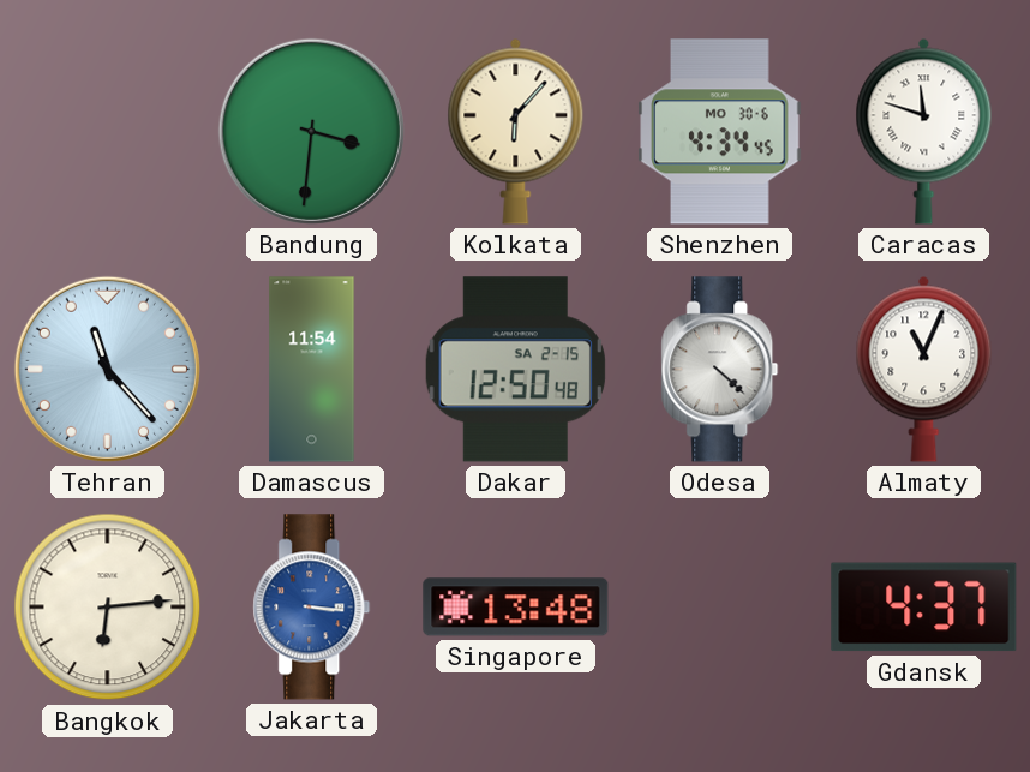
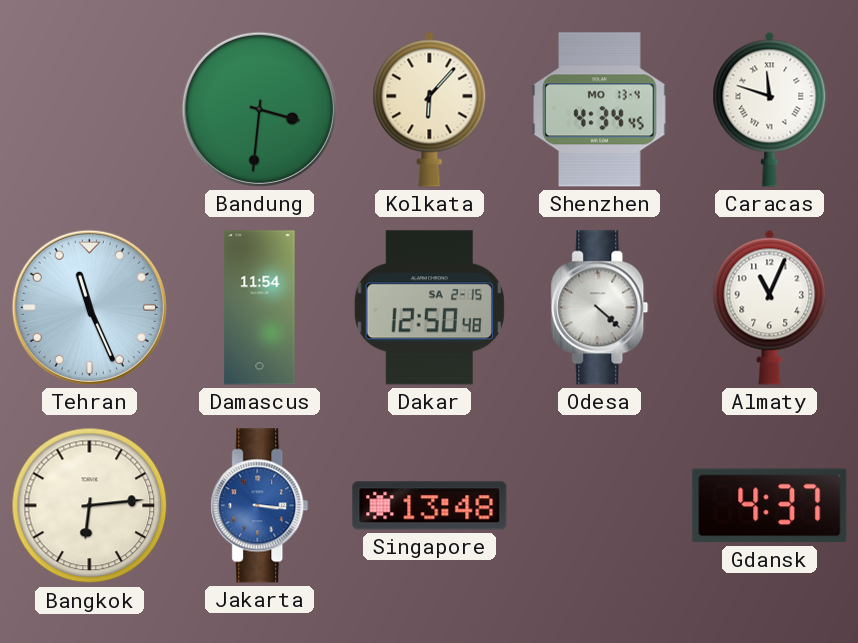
Shenzhen date: MO 30-6 -> MO 13-4
Tehran: 11:23 -> 11:26
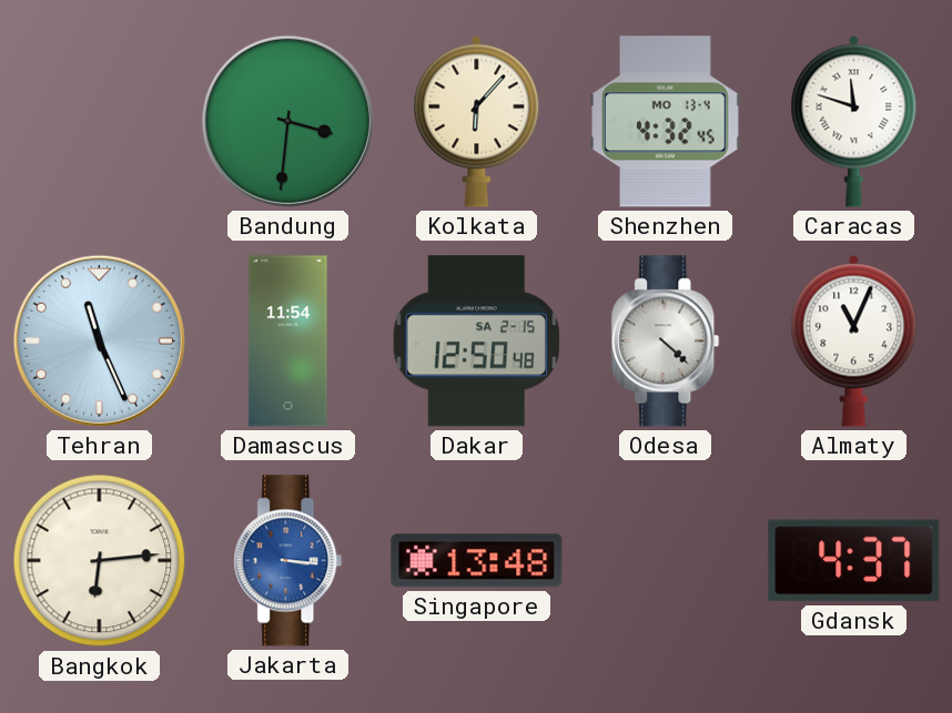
Shenzhen: 4:34 -> 4:32
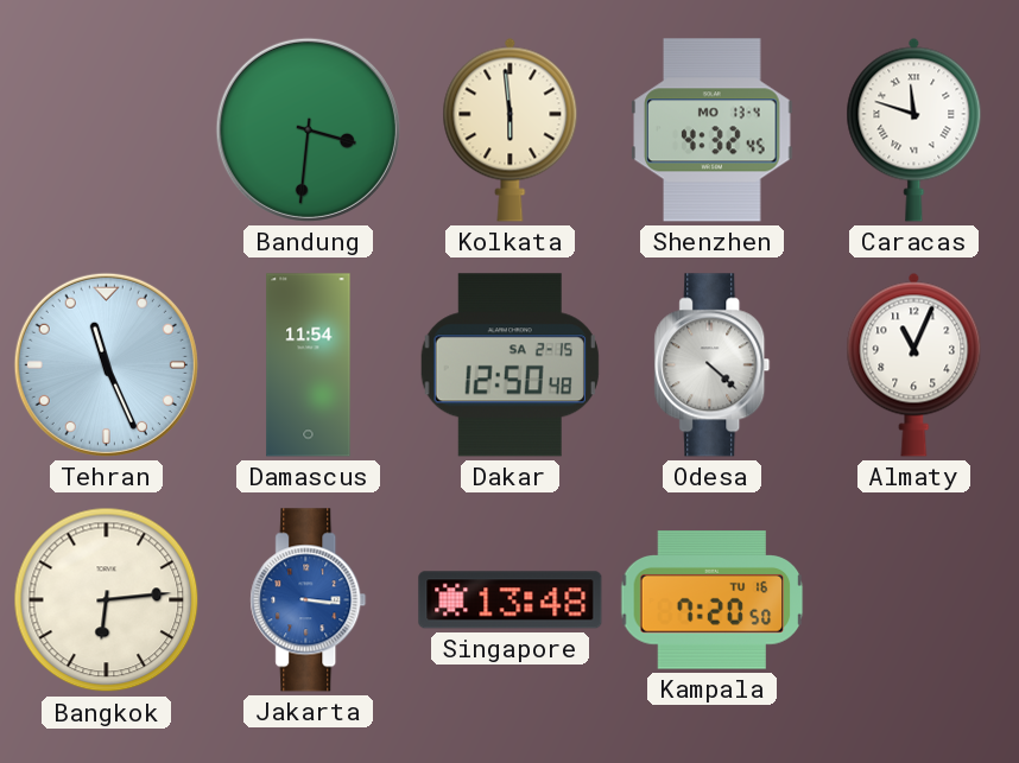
Kolkata: 6:07 -> 5:59
Kampala: none -> 7:20
Gdansk: 4:37 -> none
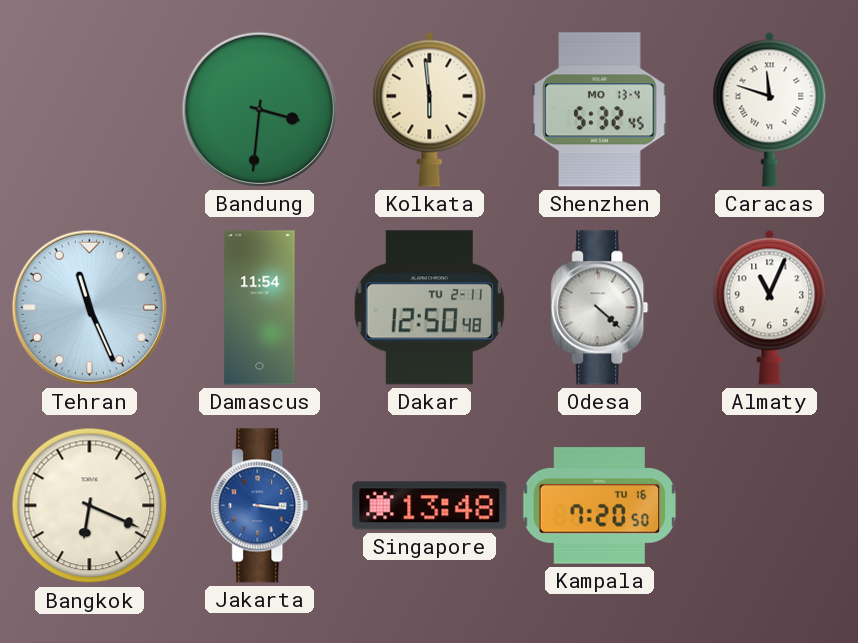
Shenzhen: 4:32 -> 5:32
Dakar date: SA 2-15 -> TU 2-11
Bangkok: 6:14 -> 6:19
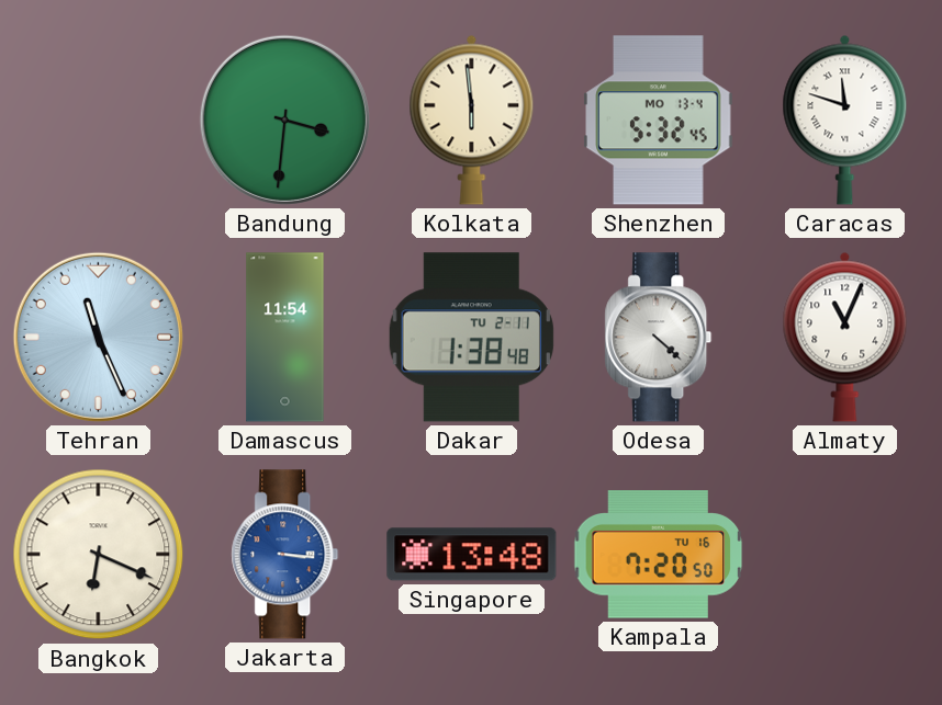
Dakar: 12:50 -> 1:38
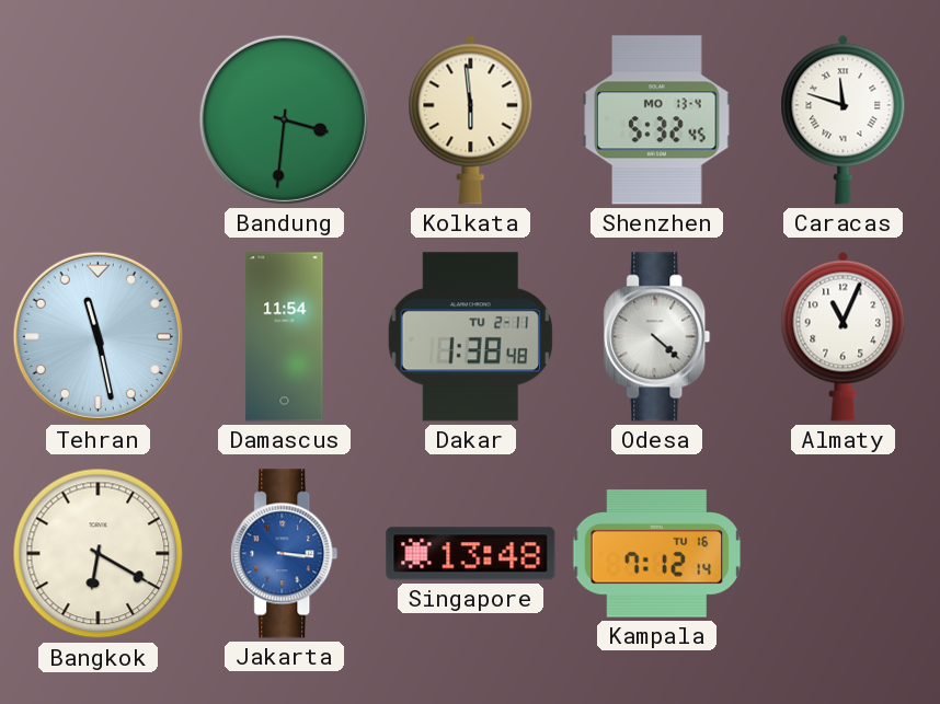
Tehran: 11:26 -> 11:28
Bangkok: 6:19 -> 6:20
Kampala: 7:20 -> 7:12
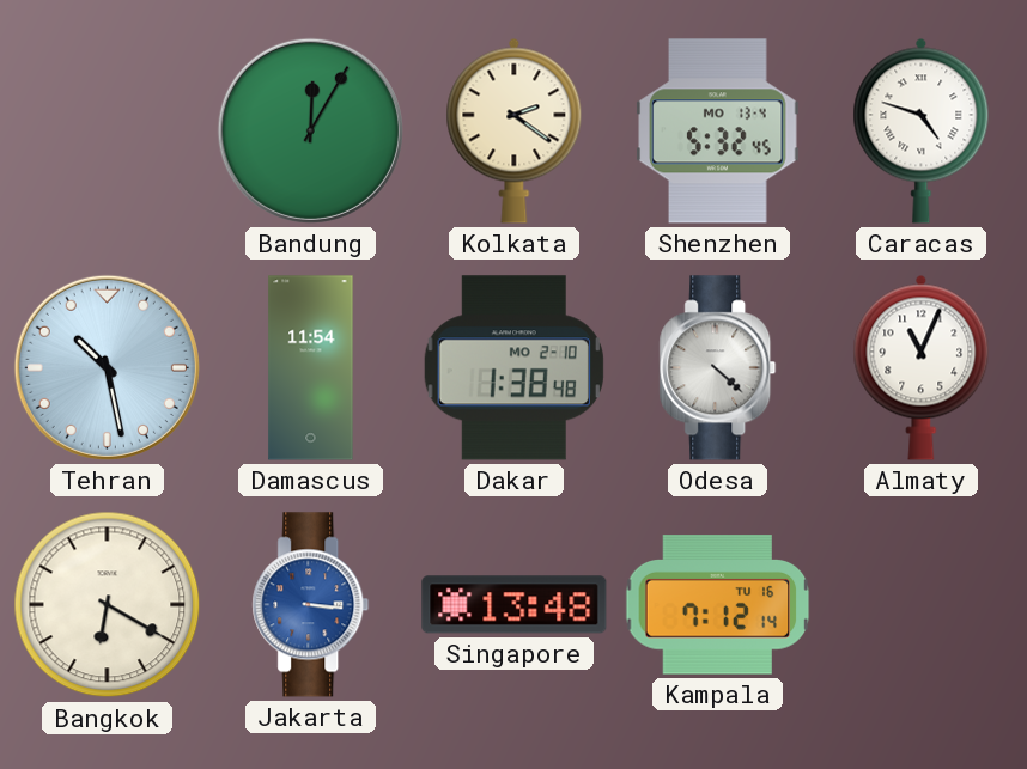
Bandung: 3:31 -> 12:05
Kolkata: 5:59 -> 2:21
Caracas: 11:48 -> 4:48
Tehran: 11:28 -> 10:28
Dakar date: TU 2-11 -> MO 2-10
